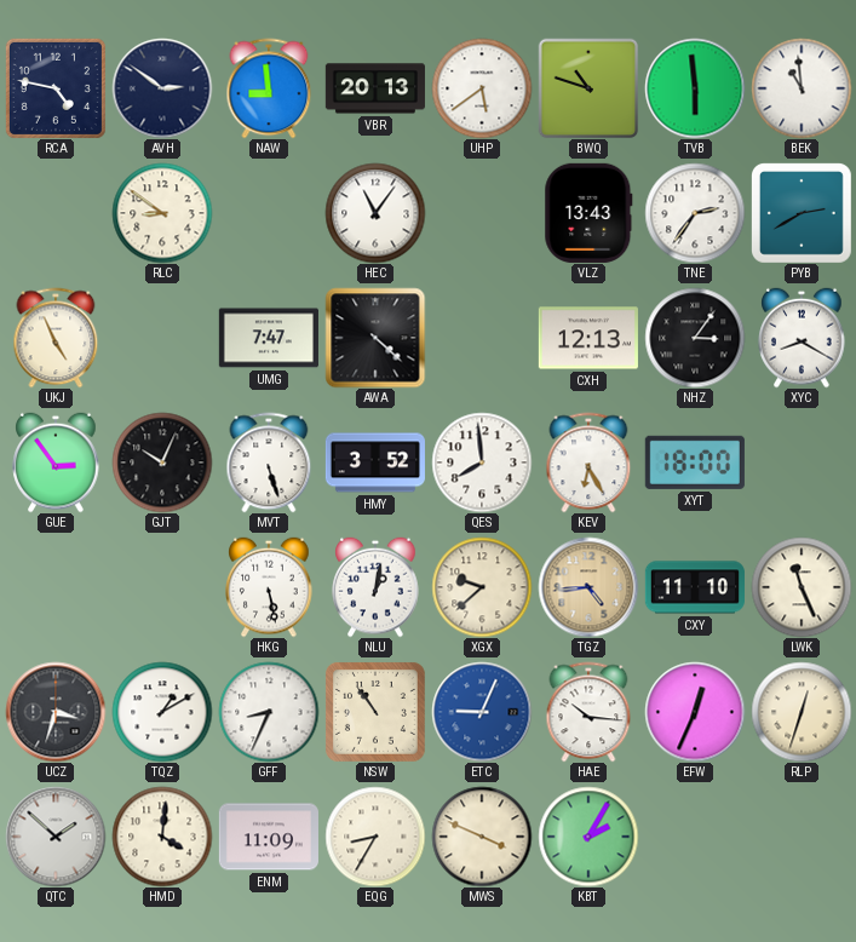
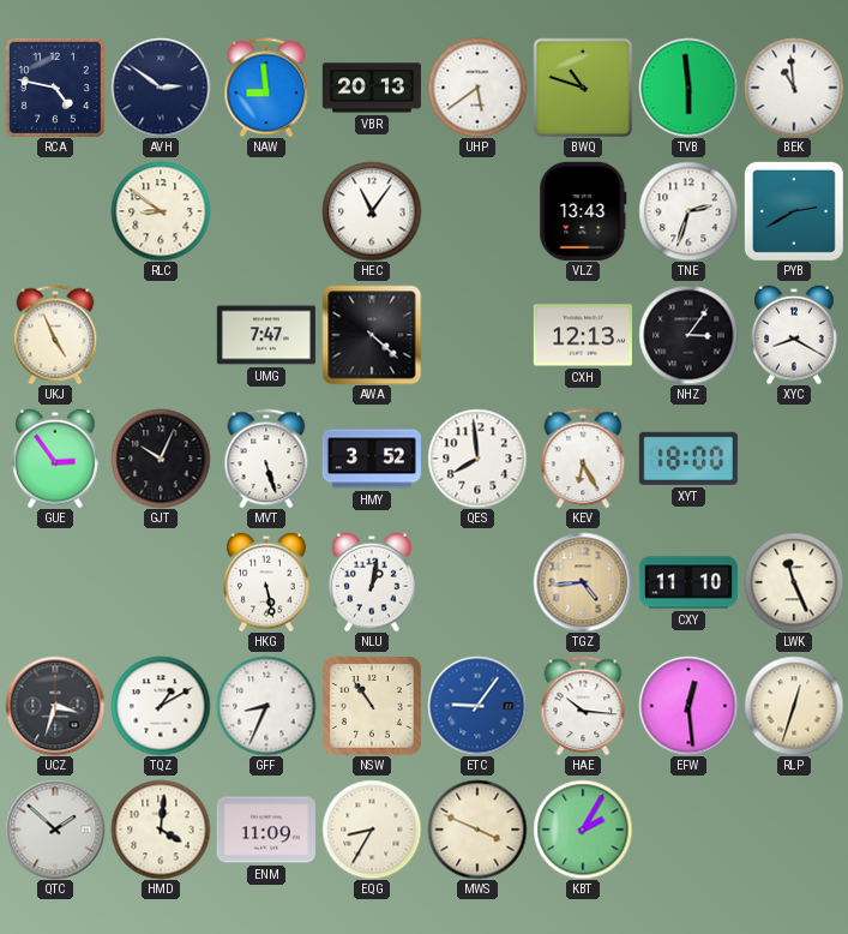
TNE: 2:36 -> 2:33
XGX: 9:38 -> none
ETC: 9:04 -> 9:06
EFW: 12:34 -> 12:29
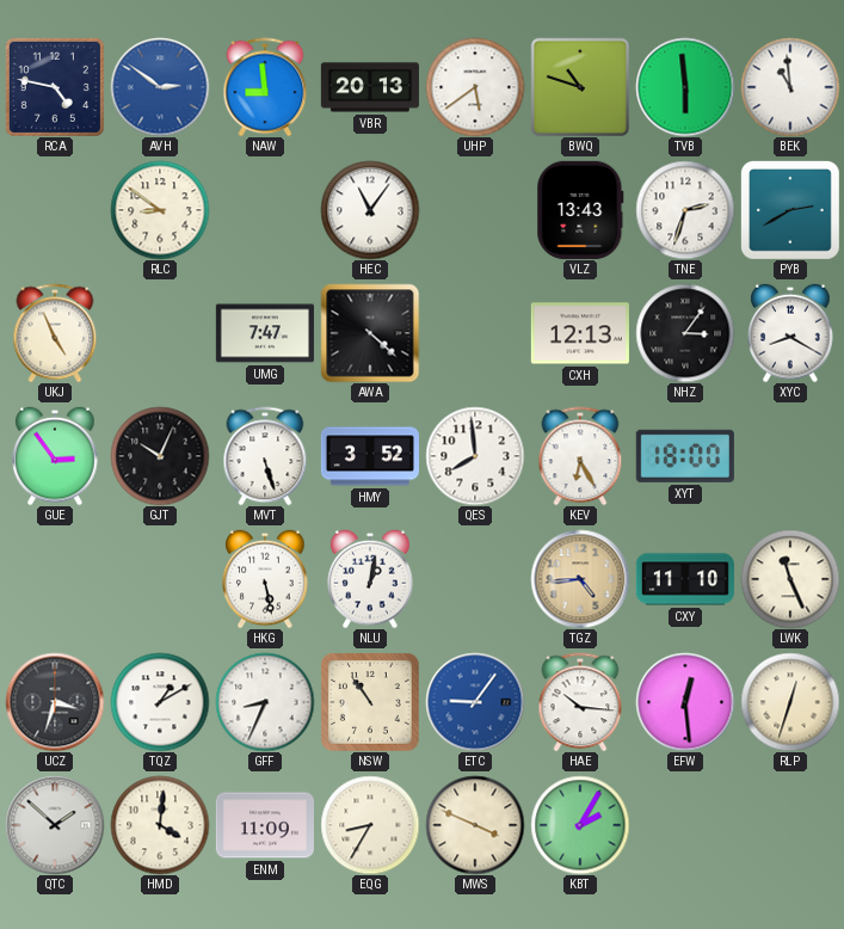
AVH dial: navy -> blue
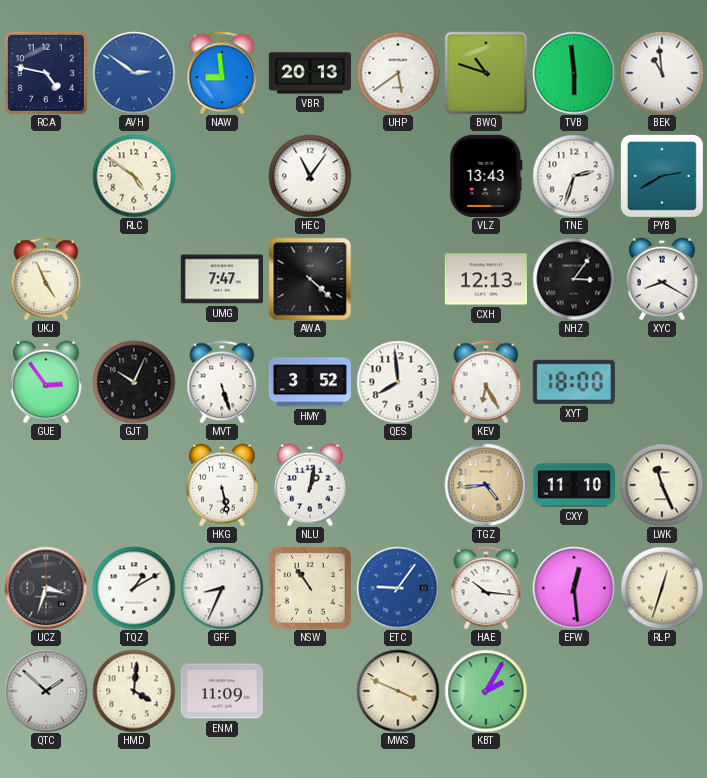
RLC: 8:51 -> 4:51
EQG: 8:35 -> none
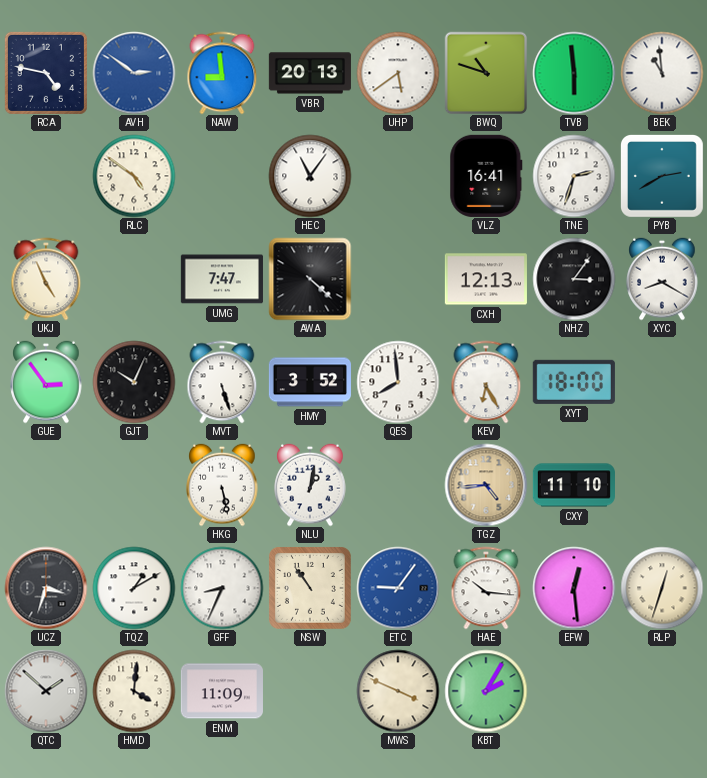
VLZ: 13:43 -> 16:41
LWK: 11:26 -> none
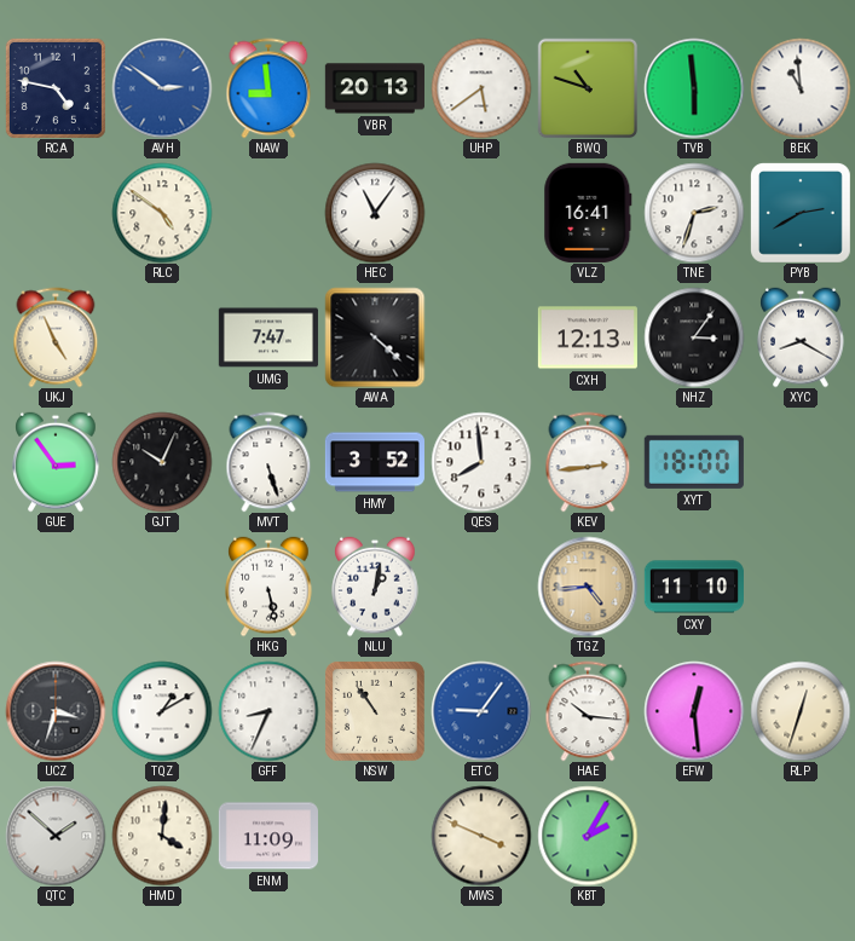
KEV: 6:25 -> 2:44
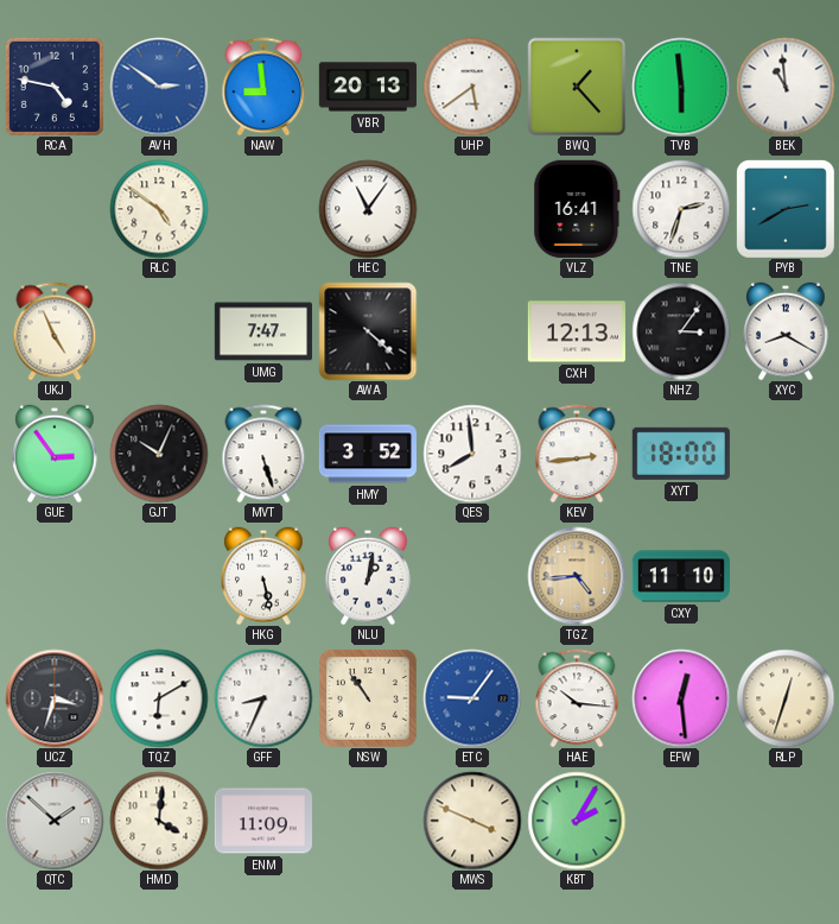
BWQ: 10:48 -> 1:23
TQZ: 1:10 -> 6:10
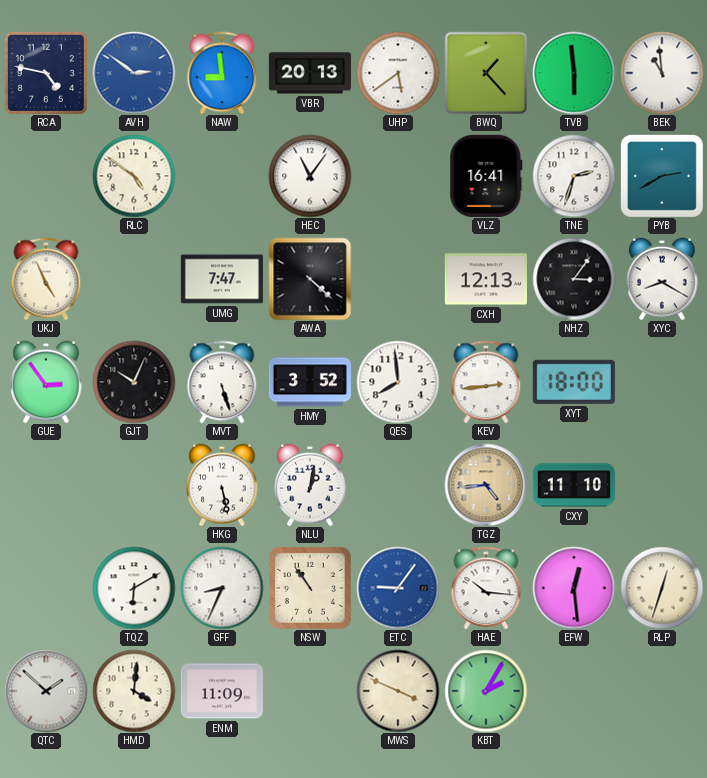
UCZ: 3:33 -> none
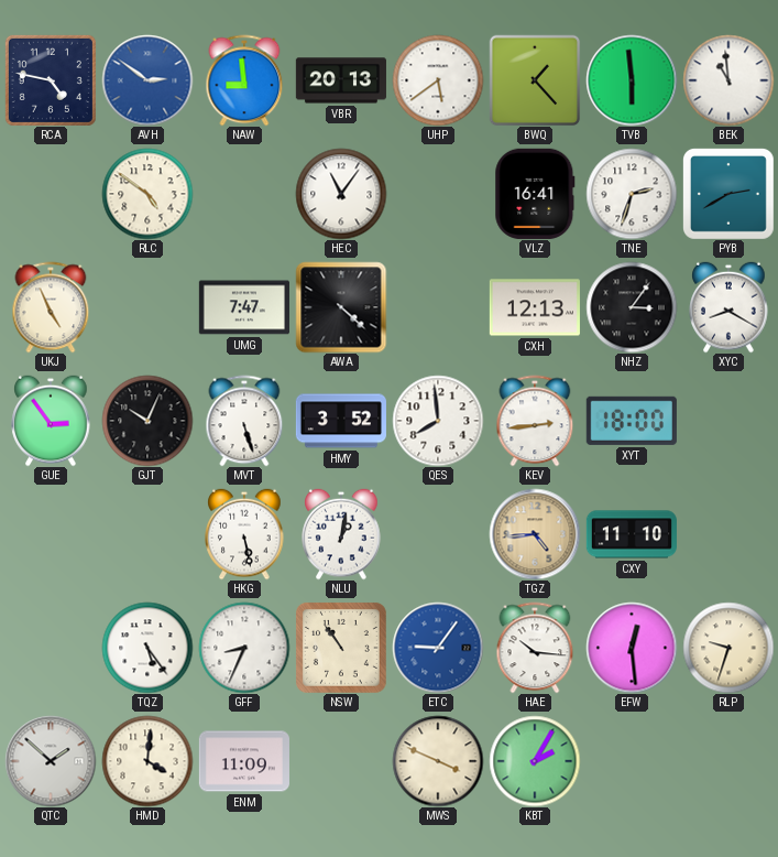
TQZ: 6:10 -> 5:24
RLP: 12:33 -> 9:33
